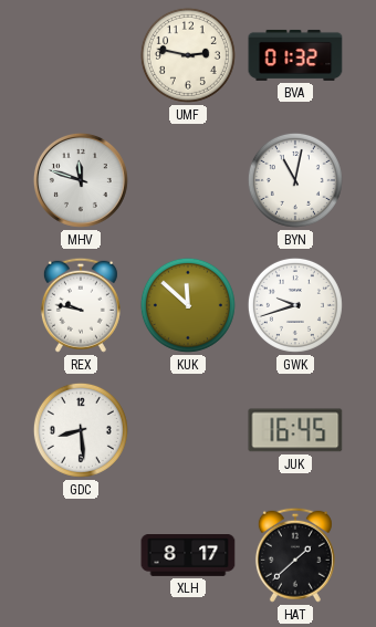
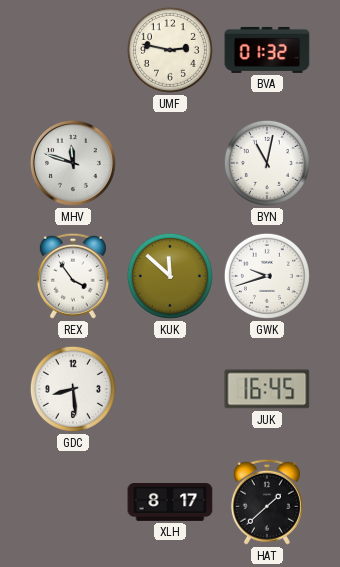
REX: 9:47 -> 3:54
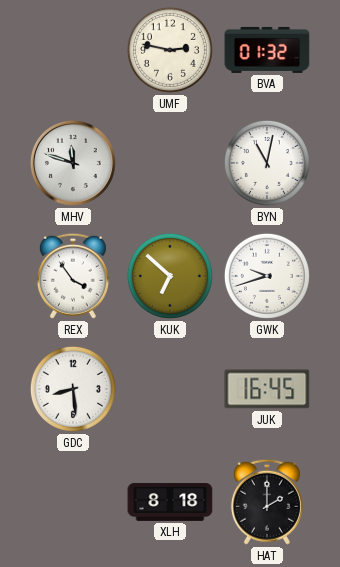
KUK: 11:52 -> 6:52
XLH: 8:17 -> 8:18
HAT: 1:38 -> 2:00
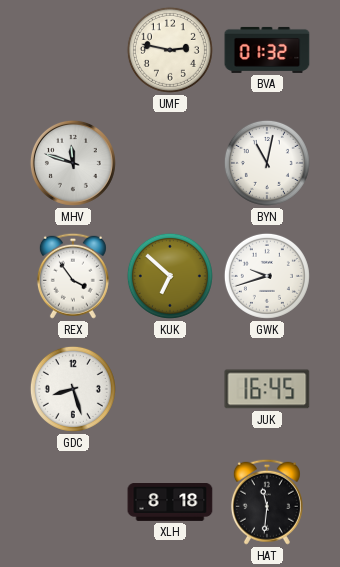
GDC: 8:29 -> 8:27
HAT: 2:00 -> 11:31
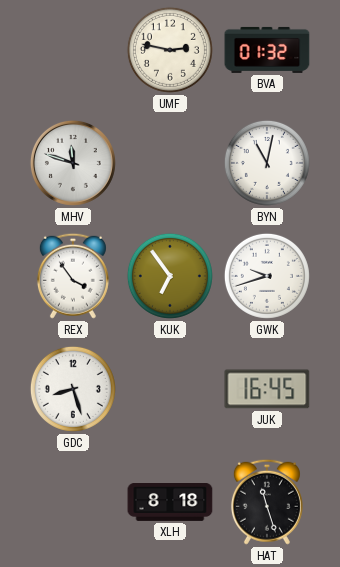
KUK: 6:52 -> 6:54
HAT: 11:31 -> 11:27
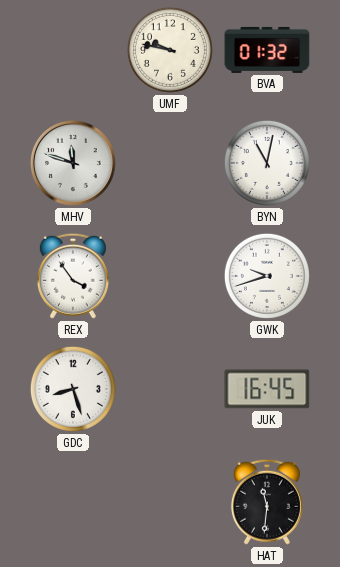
UMF: 2:47 -> 9:47
KUK: 6:54 -> none
XLH: 8:18 -> none
HAT: 11:27 -> 11:31
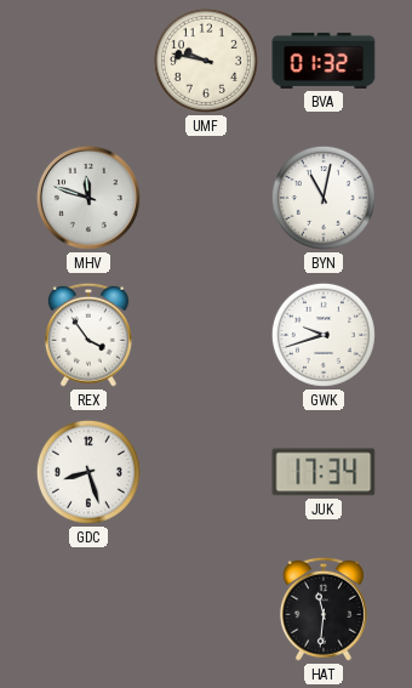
JUK: 16:45 -> 17:34
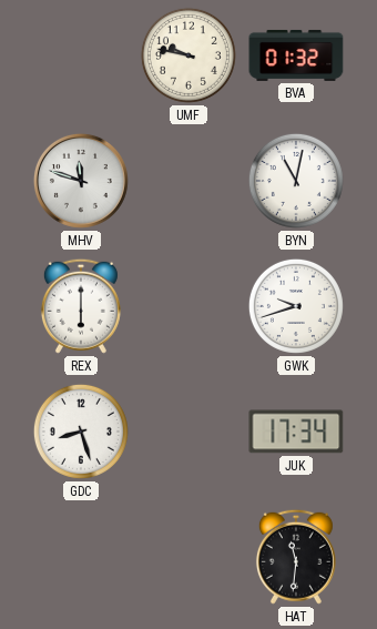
REX: 3:54 -> 6:00
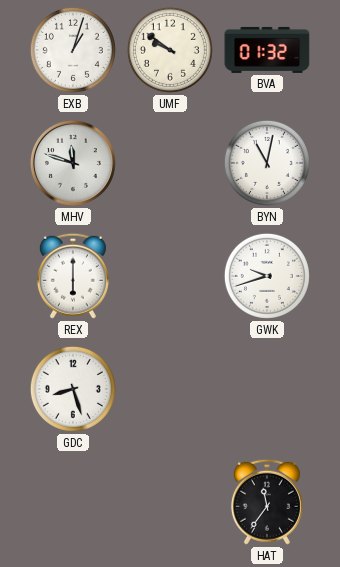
EXB: none -> 1:03
UMF: 9:47 -> 9:51
JUK: 17:34 -> none
HAT: 11:31 -> 11:36
